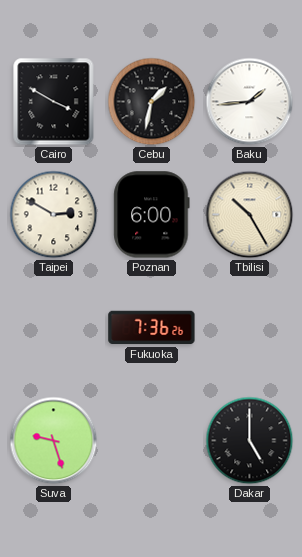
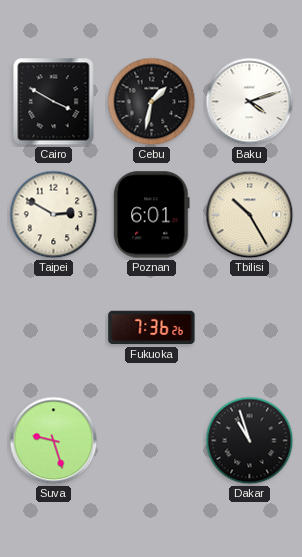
Baku: 1:44 -> 4:12
Poznan: 6:00 -> 6:01
Dakar: 5:00 -> 10:57
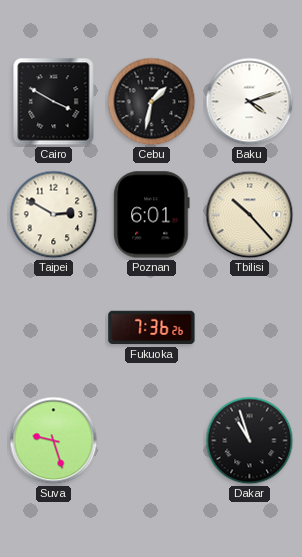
Tbilisi: 10:25 -> 10:23
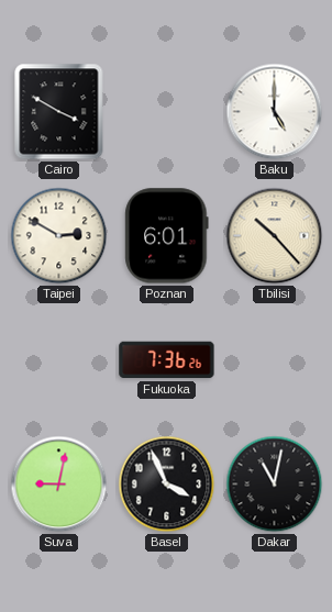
Cebu: 1:32 -> none
Baku: 4:12 -> 5:00
Suva: 9:27 -> 9:02
Basel: none -> 3:56
Dakar: 10:57 -> 11:02
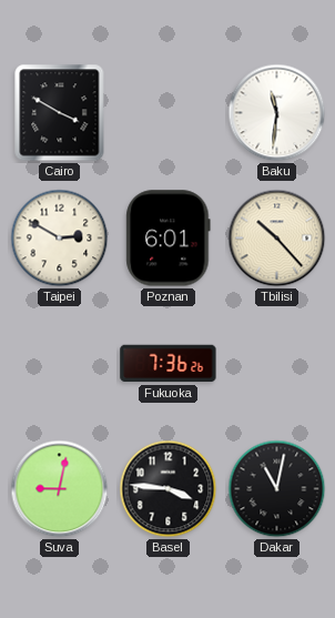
Baku: 5:00 -> 11:31
Basel: 3:56 -> 3:46
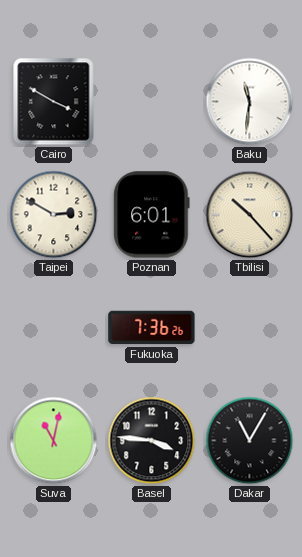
Suva: 9:02 -> 11:02
Dakar: 11:02 -> 11:05
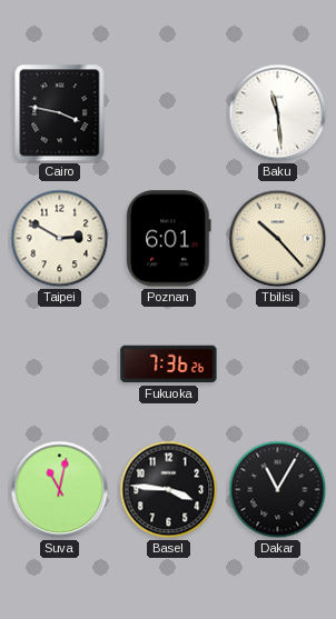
Cairo: 3:50 -> 3:47
Baku: 11:31 -> 11:29
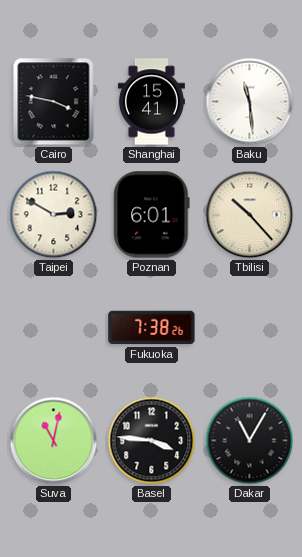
Shanghai: none -> 15:41
Fukuoka: 7:36 -> 7:38
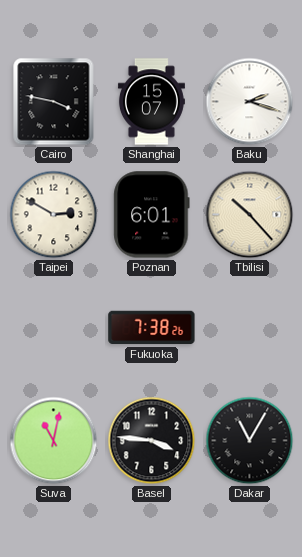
Shanghai: 15:41 -> 15:07
Baku: 11:29 -> 2:18
